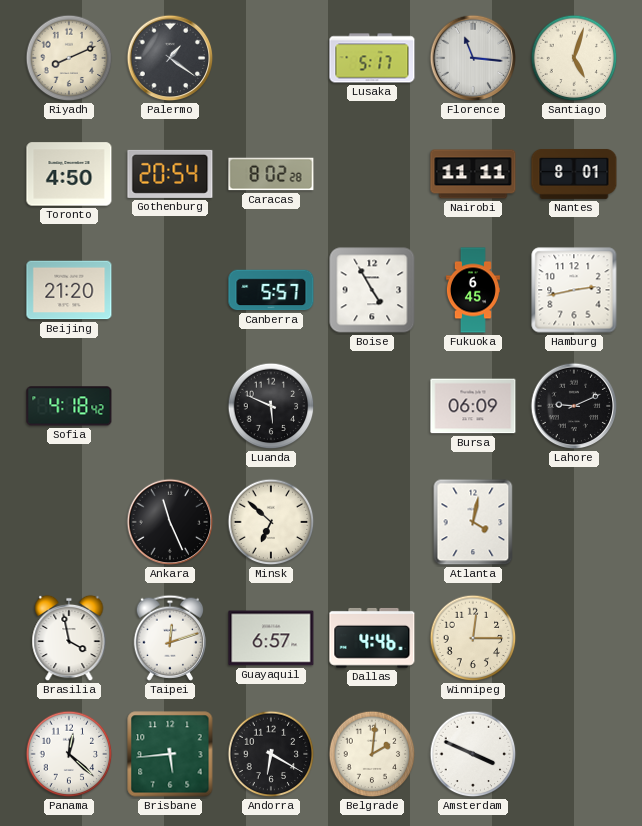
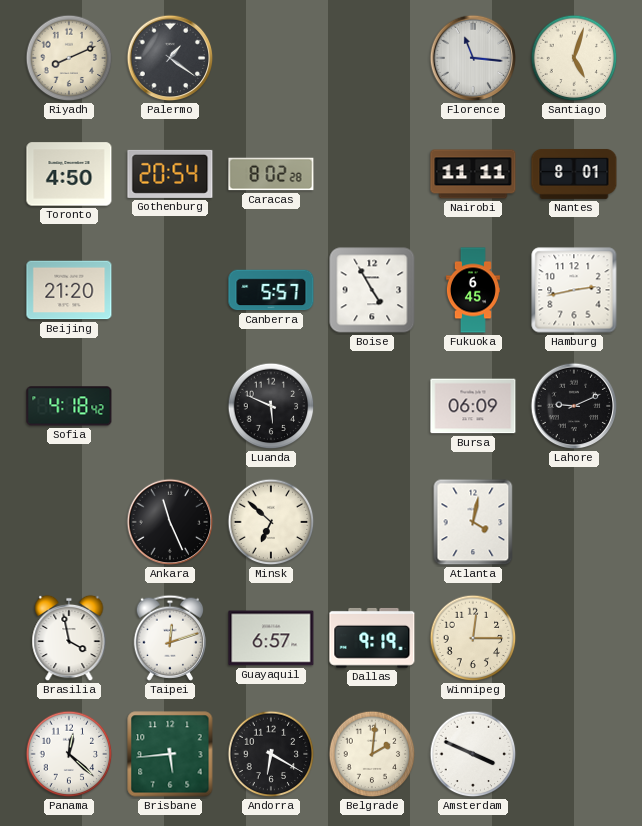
Lusaka: 5:17 -> none
Dallas: 4:46 -> 9:19
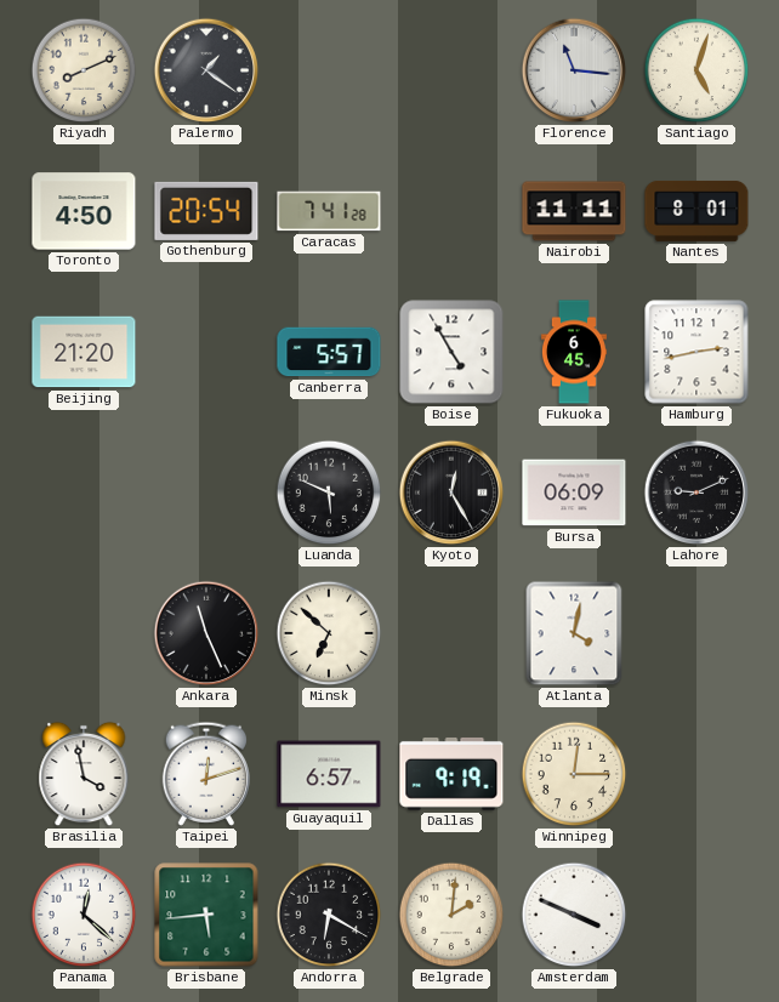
Caracas: 8:02 -> 7:41
Sofia: 4:18 -> none
Kyoto: none -> 12:25
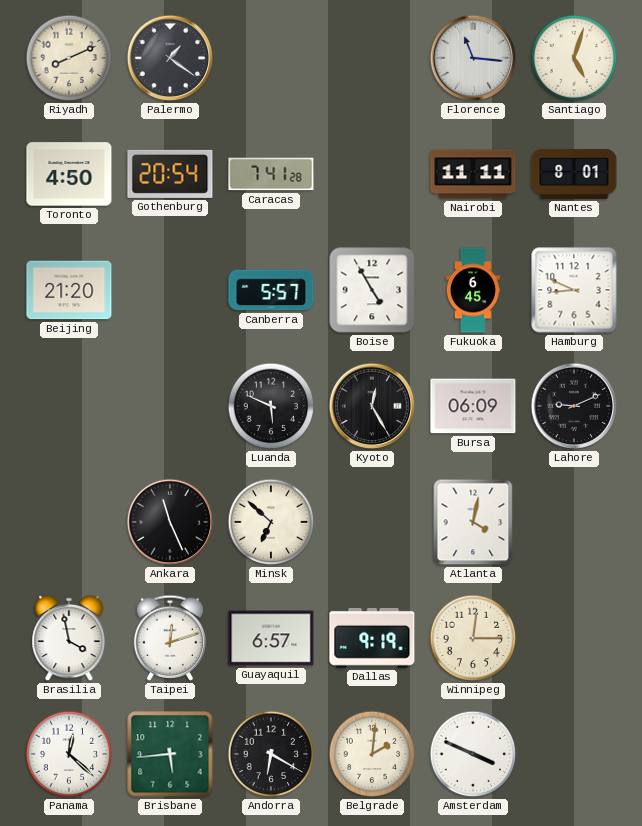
Hamburg: 2:43 -> 8:49
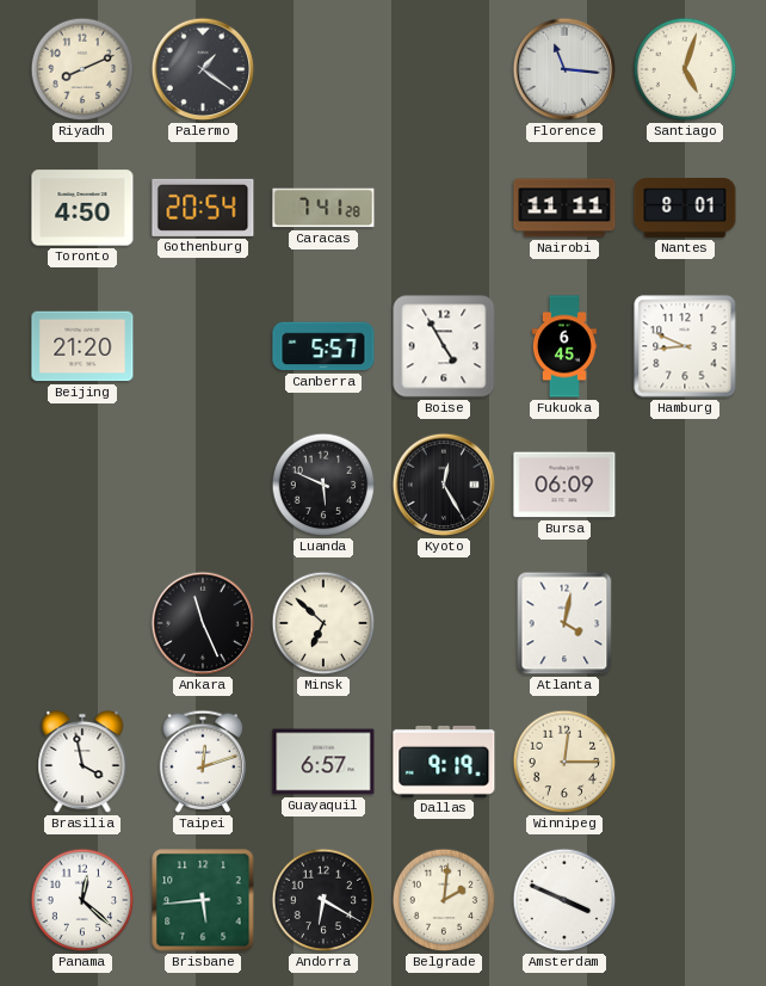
Lahore: 9:11 -> none
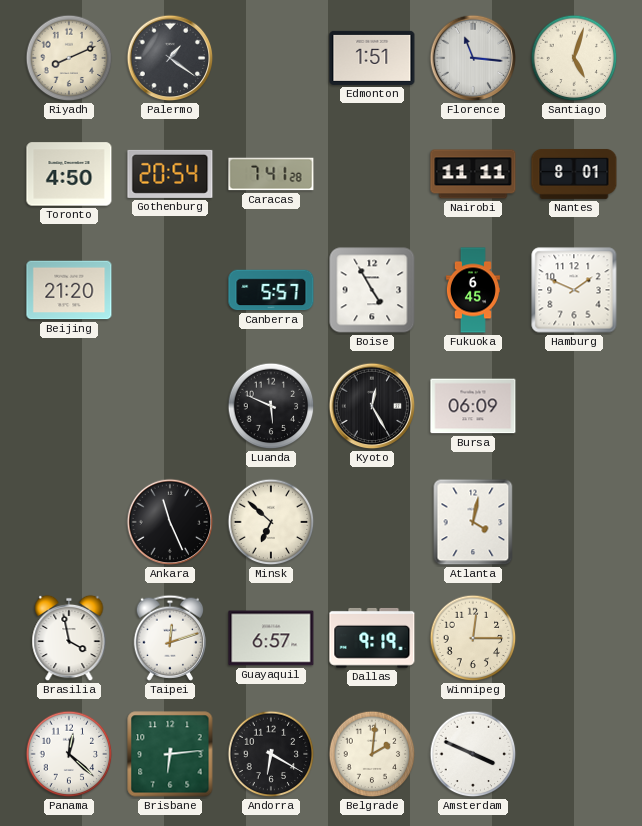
Edmonton: none -> 1:51
Hamburg: 8:49 -> 1:49
Brisbane: 5:44 -> 6:14
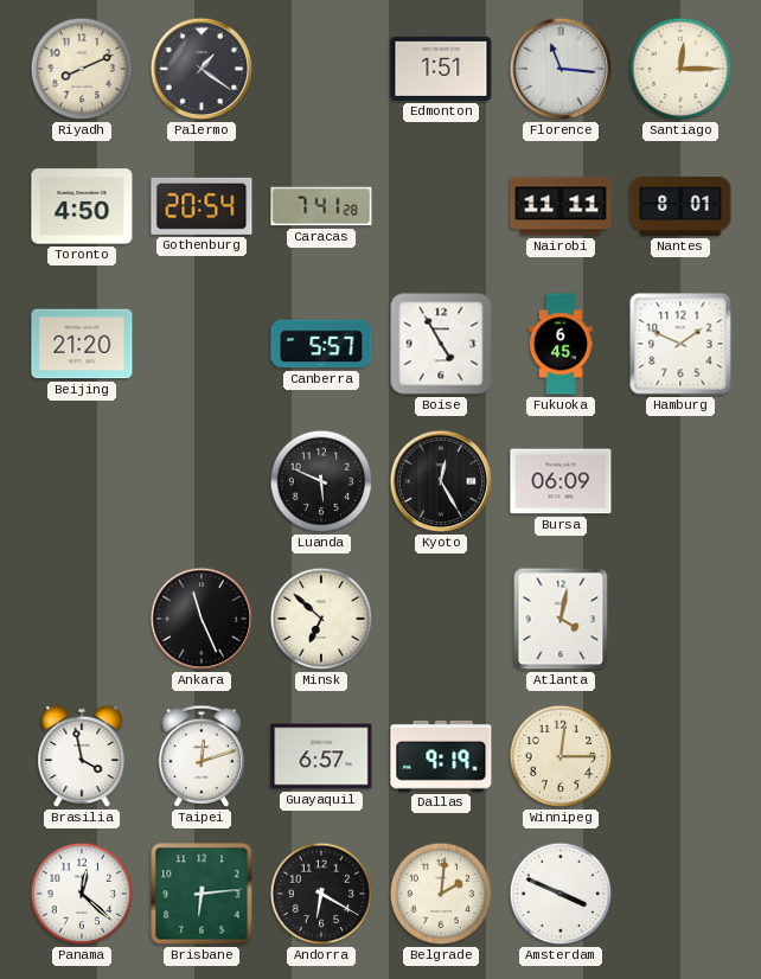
Santiago: 5:03 -> 12:15
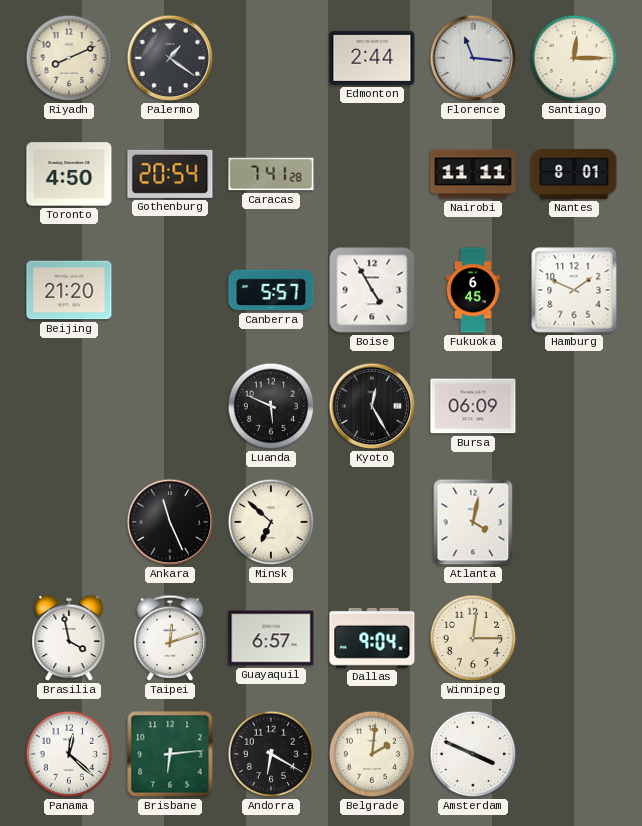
Edmonton: 1:51 -> 2:44
Dallas: 9:19 -> 9:04
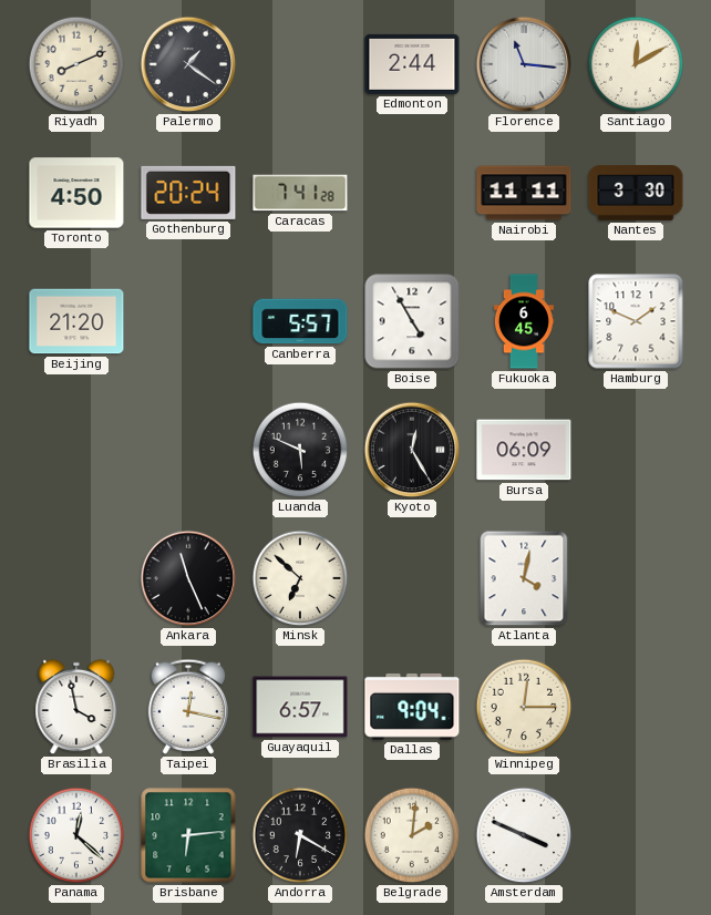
Santiago: 12:15 -> 12:10
Gothenburg: 20:54 -> 20:24
Nantes: 8:01 -> 3:30
Taipei: 12:12 -> 12:17
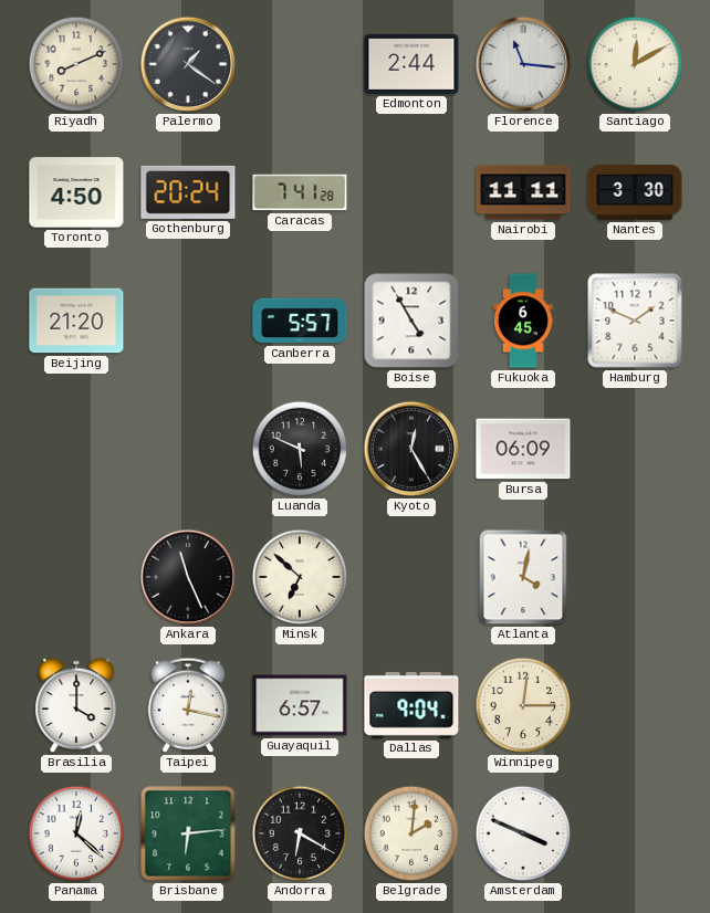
Brasilia: 3:58 -> 4:00
